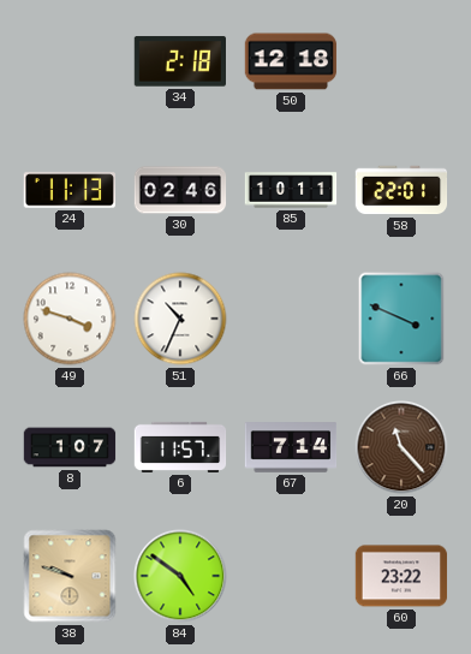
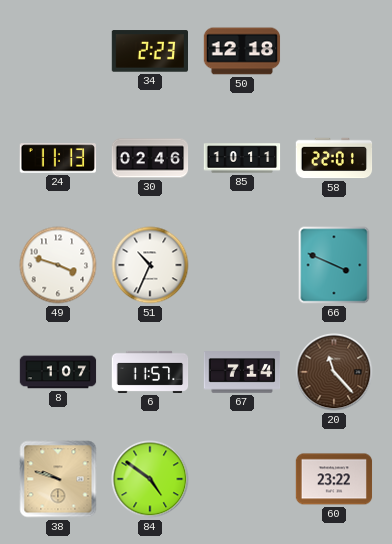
34: 2:18 -> 2:23
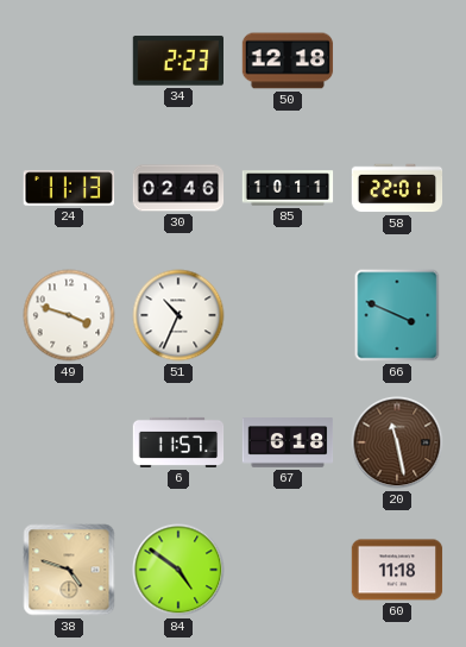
8: 1:07 -> none
67: 7:14 -> 6:18
20: 11:23 -> 11:28
38: 9:48 -> 4:48
60: 23:22 -> 11:18
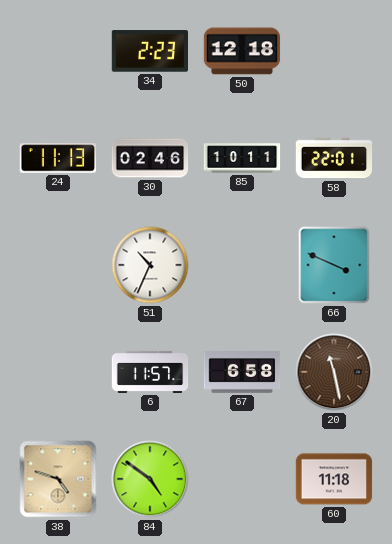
49: 3:48 -> none
67: 6:18 -> 6:58
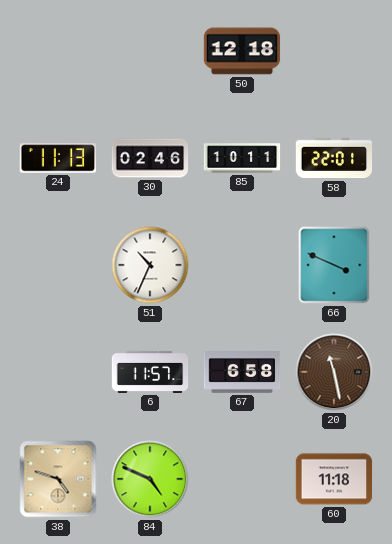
34: 2:23 -> none
84: 4:51 -> 4:49
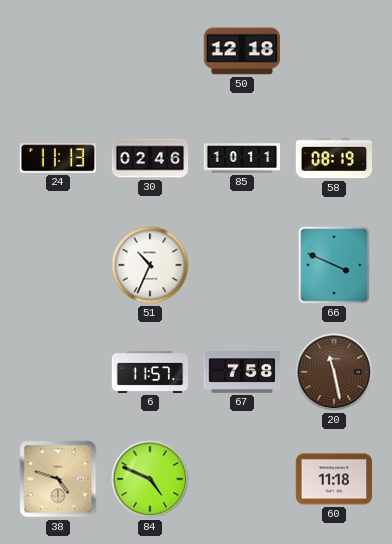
58: 22:01 -> 08:19
67: 6:58 -> 7:58
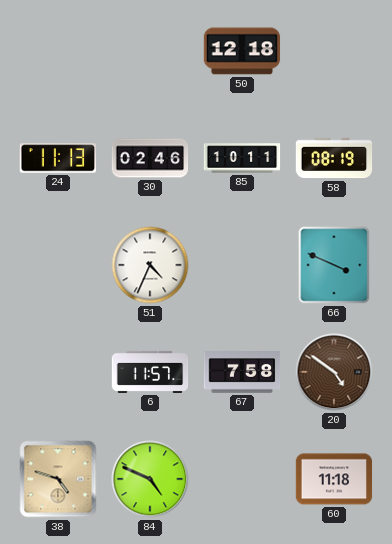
51: 10:34 -> 4:34
20: 11:28 -> 4:51
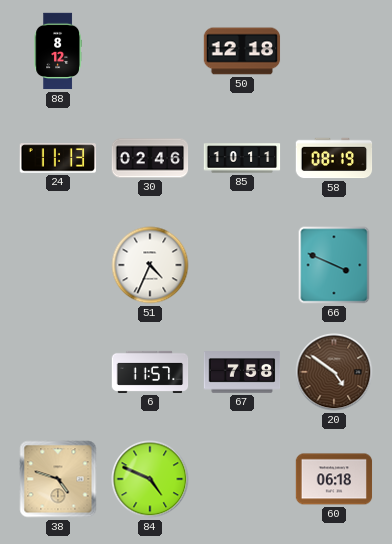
88: none -> 8:12
60: 11:18 -> 06:18
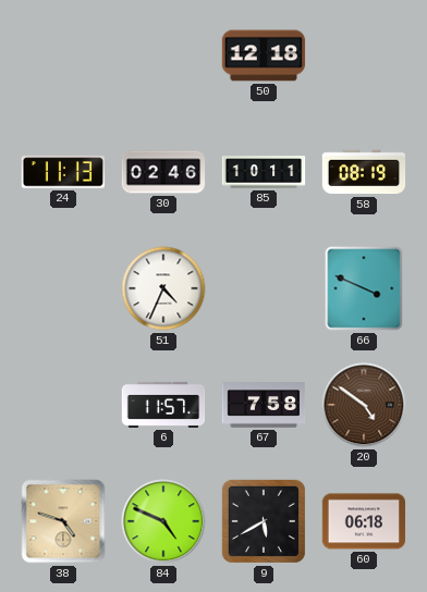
88: 8:12 -> none
9: none -> 5:40
